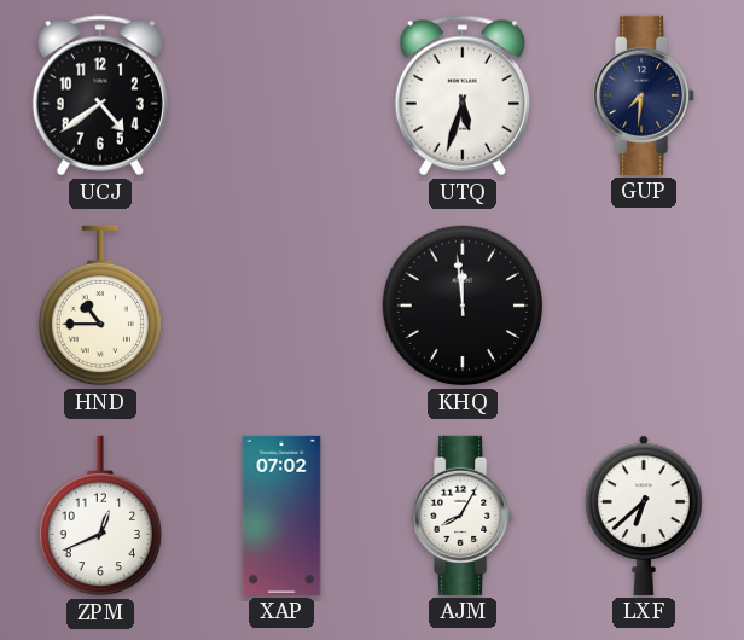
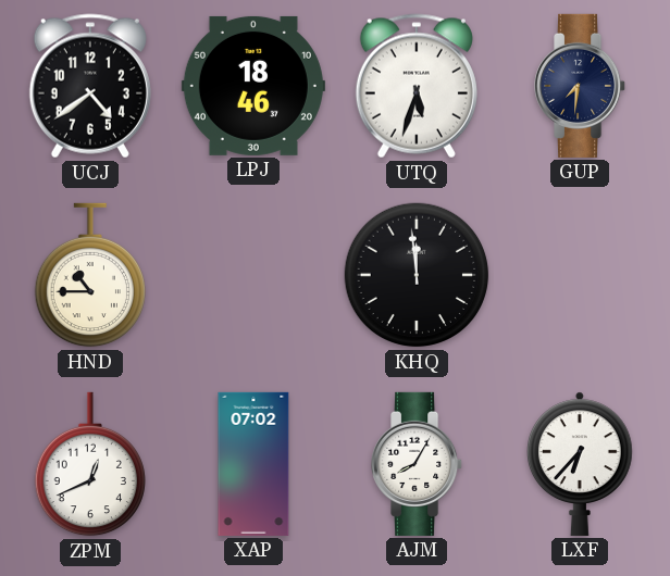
LPJ: none -> 18:46
LXF: 6:38 -> 6:37
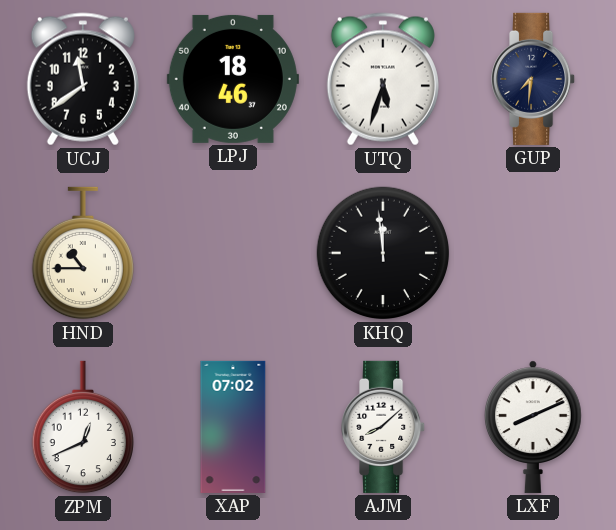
UCJ: 4:39 -> 11:39
AJM: 8:05 -> 8:08
LXF: 6:37 -> 8:11
